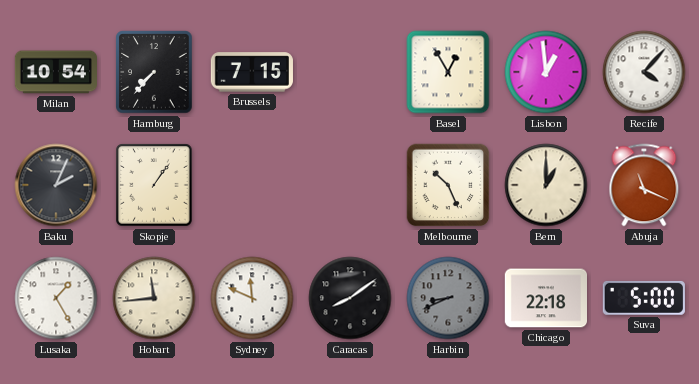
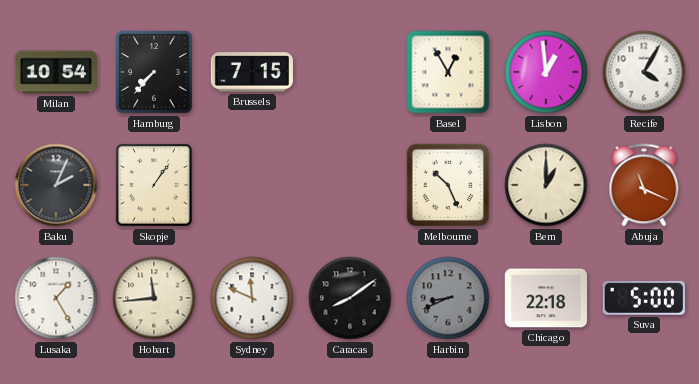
Recife: 4:07 -> 4:05
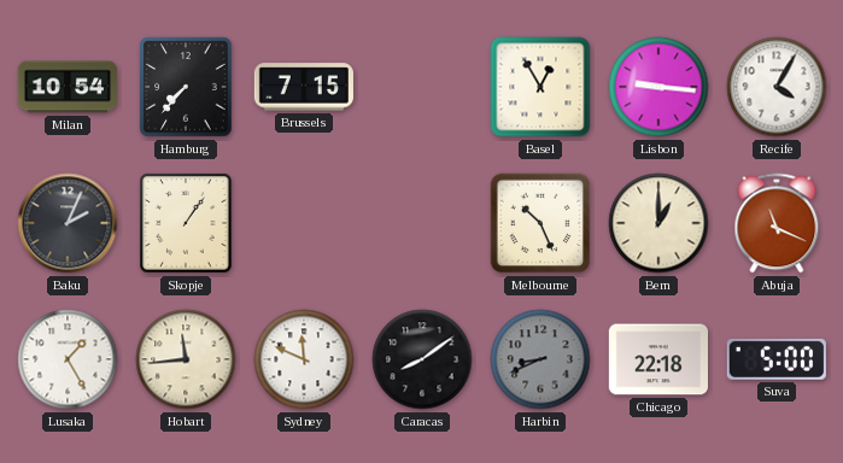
Lisbon: 12:59 -> 9:16
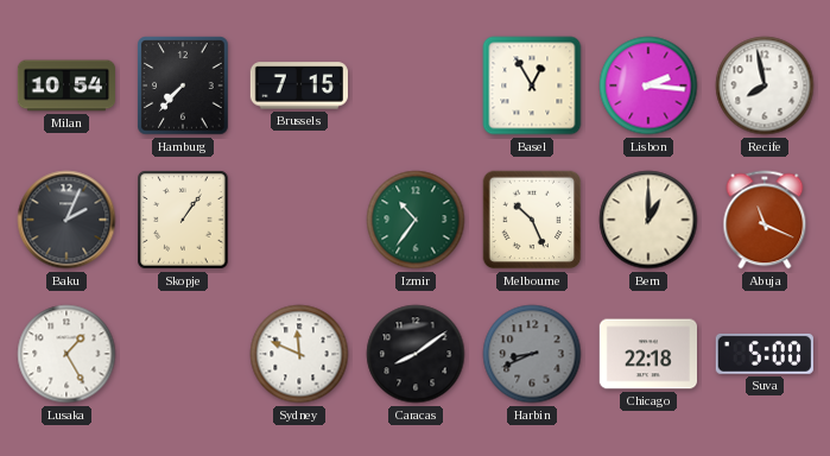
Lisbon: 9:16 -> 2:16
Recife: 4:05 -> 7:58
Izmir: none -> 10:36
Hobart: 11:44 -> none
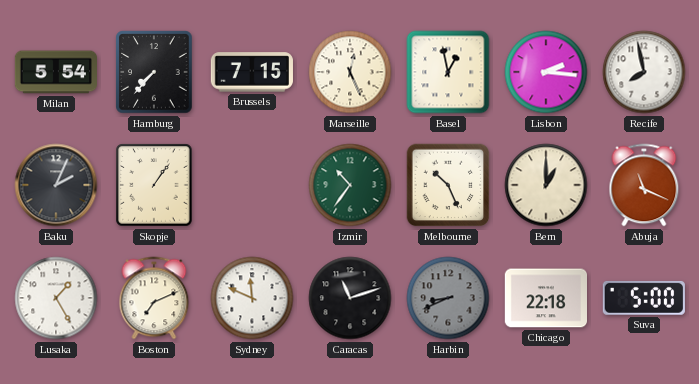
Milan: 10:54 -> 5:54
Marseille: none -> 12:26
Basel: 12:55 -> 12:58
Boston: none -> 7:11
Caracas: 8:09 -> 11:12
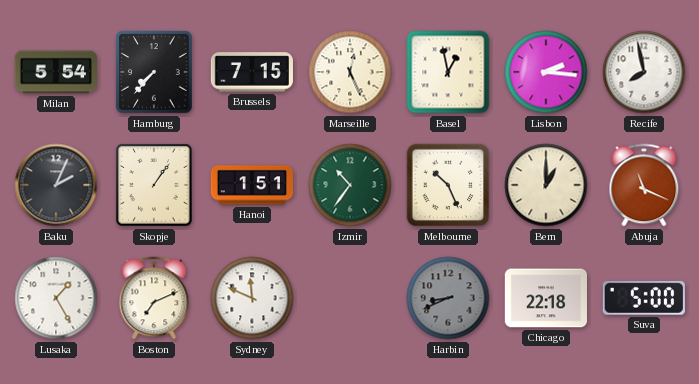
Hanoi: none -> 1:51
Caracas: 11:12 -> none
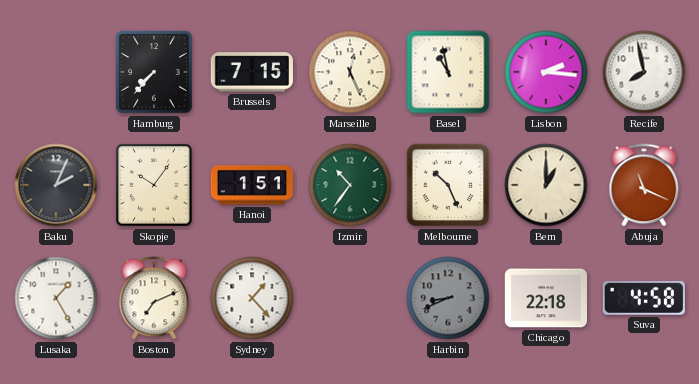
Milan: 5:54 -> none
Basel: 12:58 -> 10:58
Skopje: 1:06 -> 10:06
Sydney: 11:49 -> 1:23
Suva: 5:00 -> 4:58
